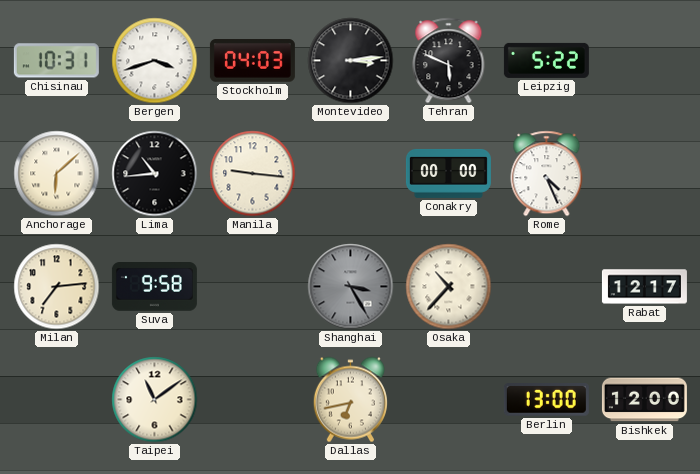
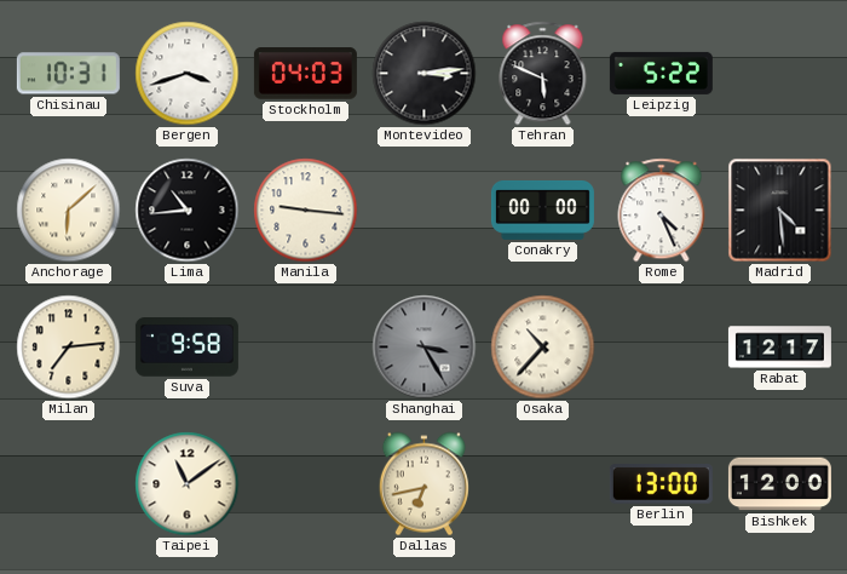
Madrid: none -> 4:29
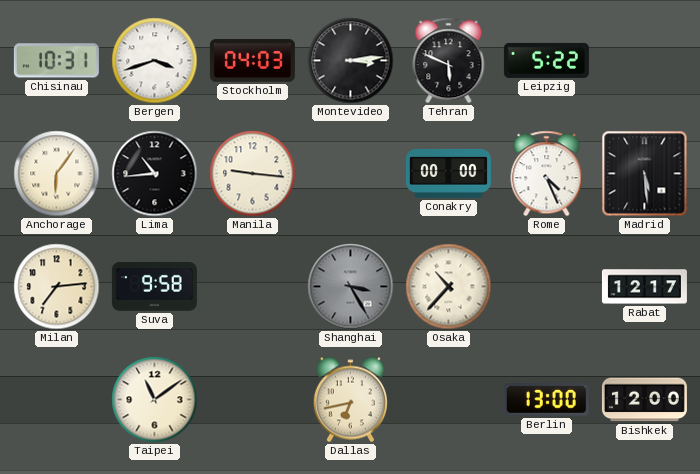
Anchorage: 6:08 -> 6:06
Madrid: 4:29 -> 5:29
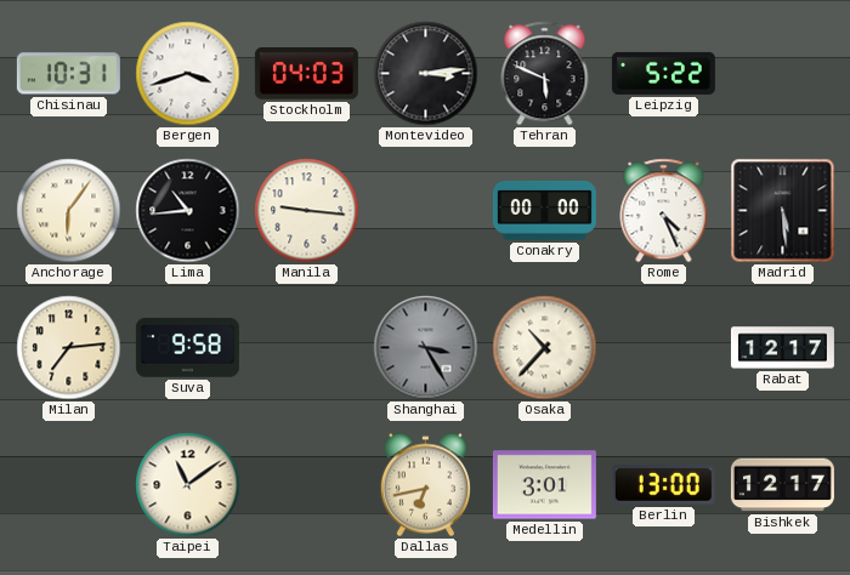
Medellin: none -> 3:01
Bishkek: 12:00 -> 12:17
